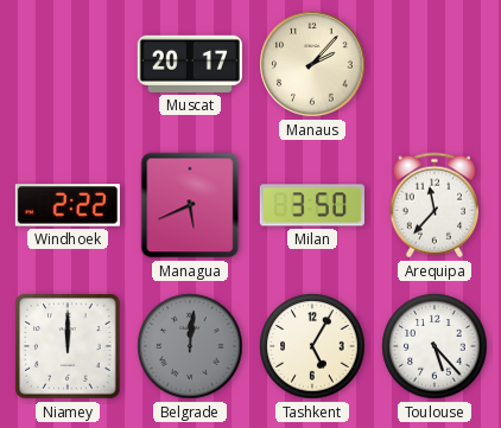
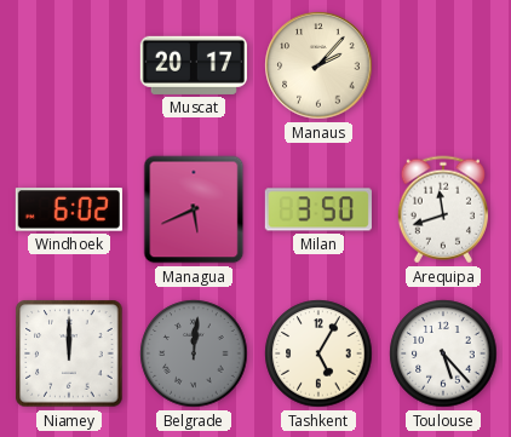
Windhoek: 2:22 -> 6:02
Arequipa: 11:37 -> 11:42
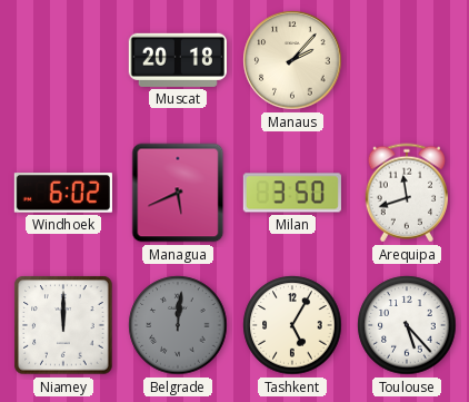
Muscat: 20:17 -> 20:18
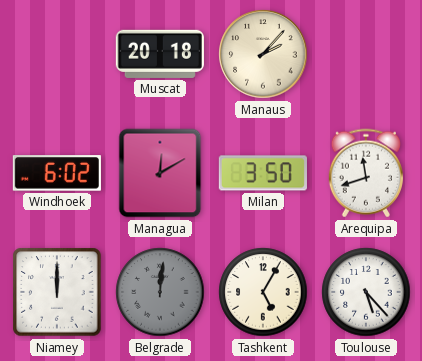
Managua: 5:41 -> 12:10
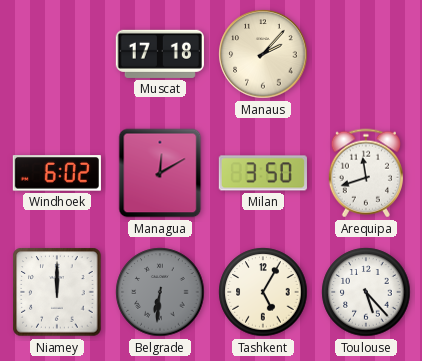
Muscat: 20:18 -> 17:18
Belgrade: 12:01 -> 6:31
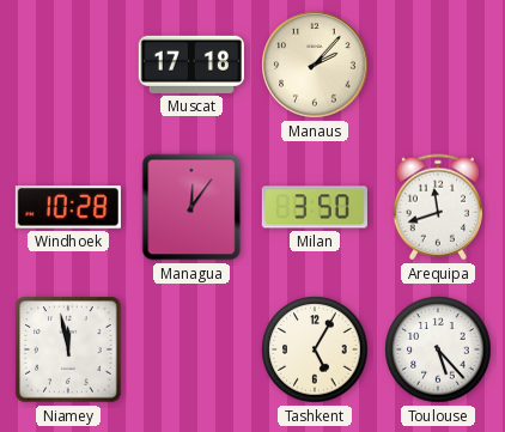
Windhoek: 6:02 -> 10:28
Managua: 12:10 -> 12:06
Niamey: 12:00 -> 11:58
Belgrade: 6:31 -> none
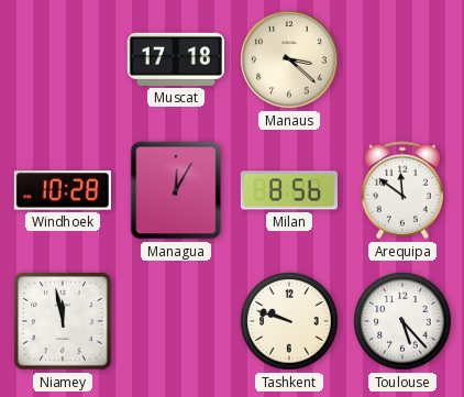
Manaus: 2:07 -> 3:22
Managua: 12:06 -> 12:05
Milan: 3:50 -> 8:56
Arequipa: 11:42 -> 11:51
Tashkent: 5:05 -> 9:48
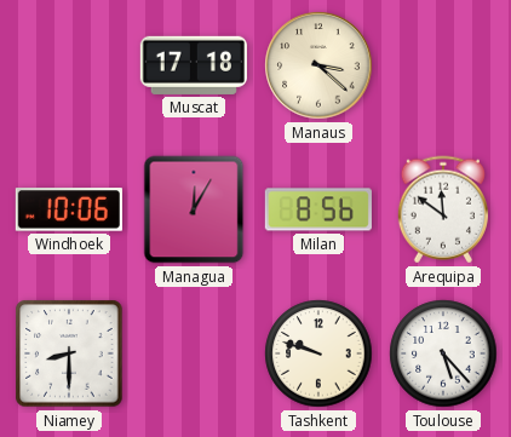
Windhoek: 10:28 -> 10:06
Niamey: 11:58 -> 8:30
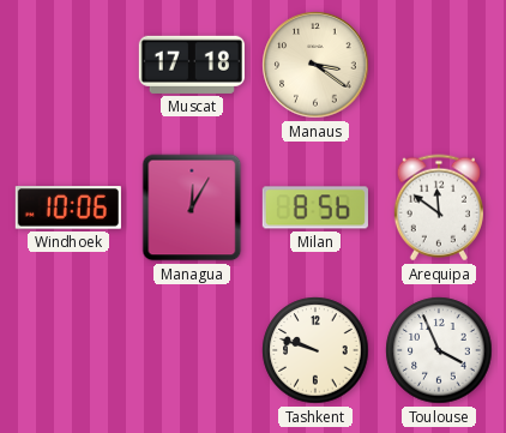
Manaus: 3:22 -> 3:21
Niamey: 8:30 -> none
Toulouse: 5:23 -> 3:56
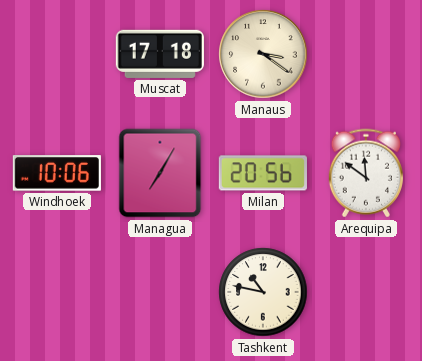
Managua: 12:05 -> 7:05
Milan: 8:56 -> 20:56
Tashkent: 9:48 -> 10:47
Toulouse: 3:56 -> none
